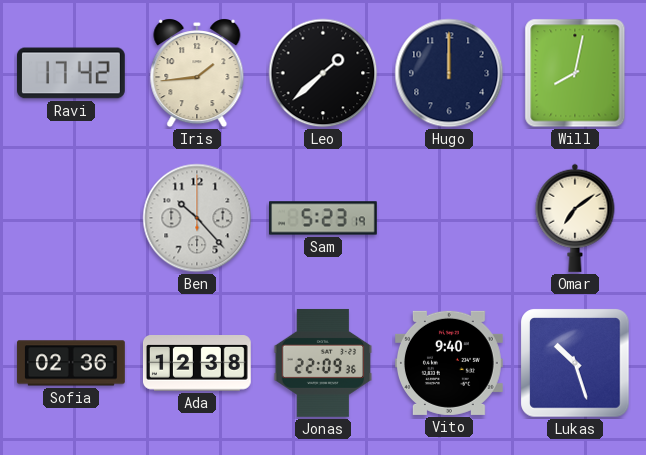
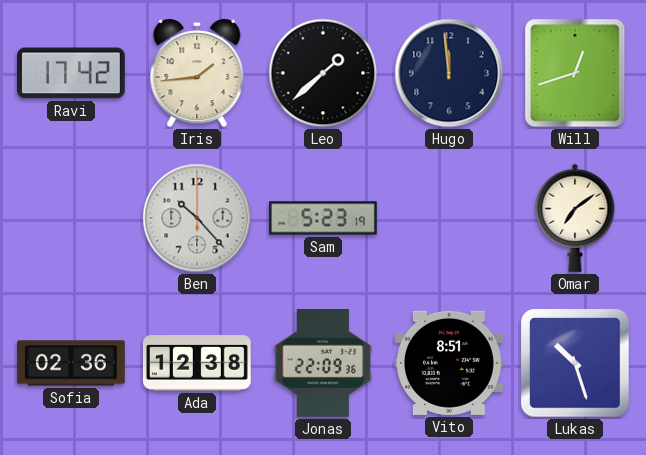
Hugo: 12:00 -> 11:59
Will: 8:02 -> 12:42
Vito: 9:40 -> 8:51
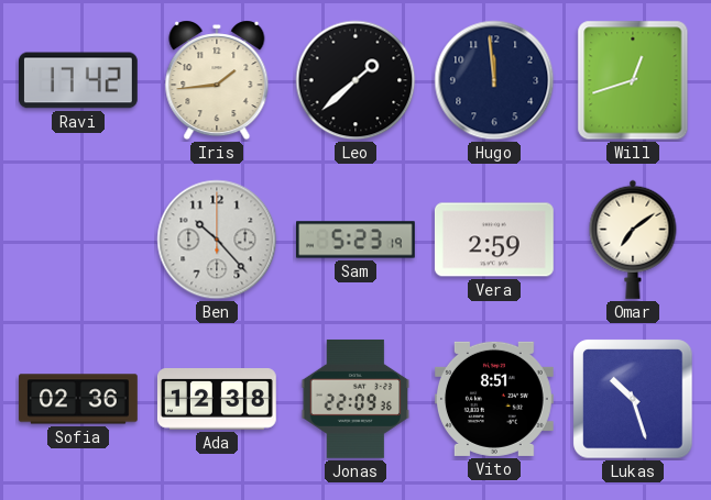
Vera: none -> 2:59
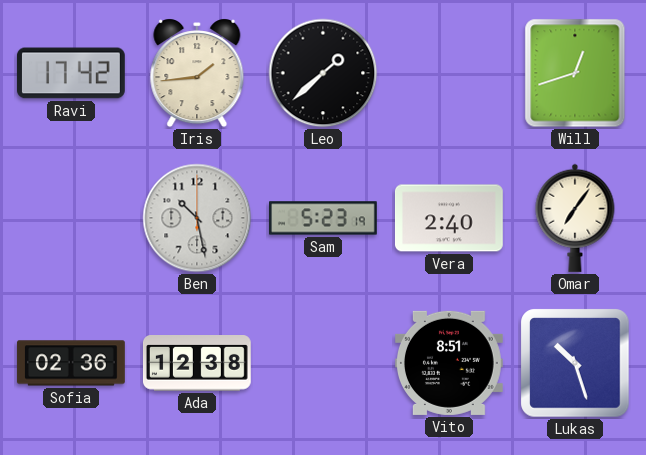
Hugo: 11:59 -> none
Ben: 10:23 -> 10:28
Vera: 2:59 -> 2:40
Omar: 7:09 -> 7:06
Jonas: 22:09 -> none
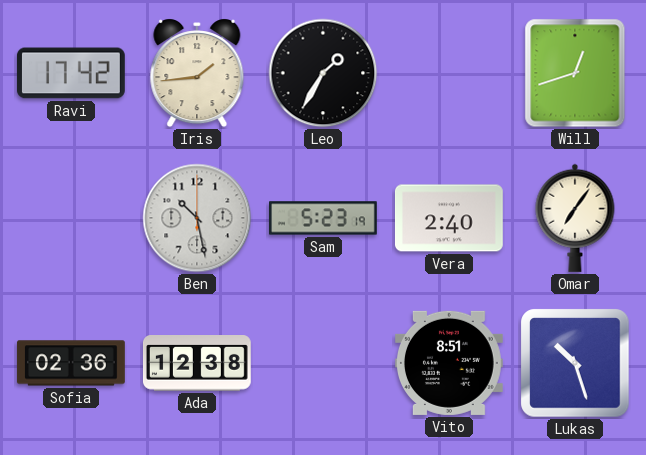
Leo: 1:38 -> 1:35
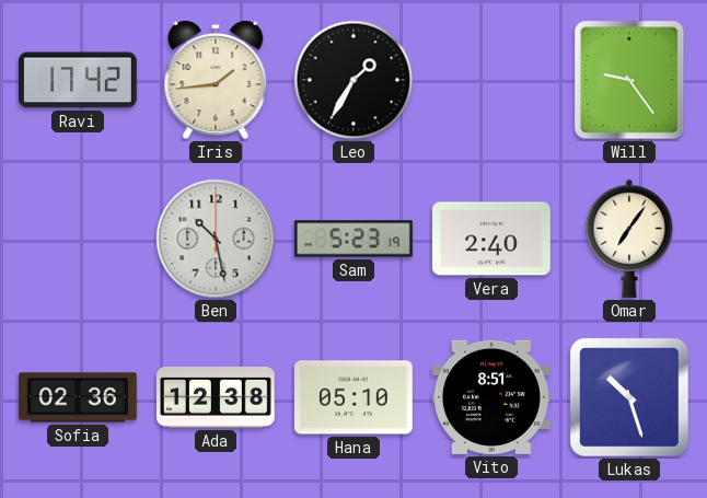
Will: 12:42 -> 9:24
Hana: none -> 05:10
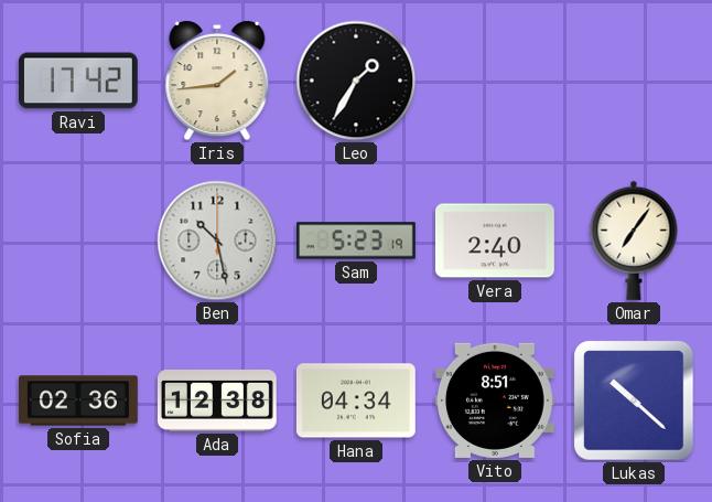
Will: 9:24 -> none
Hana: 05:10 -> 04:34
Lukas: 10:27 -> 10:22
